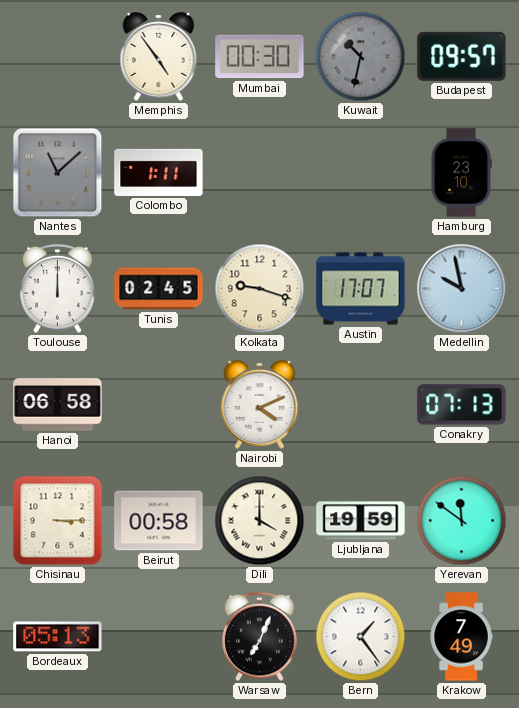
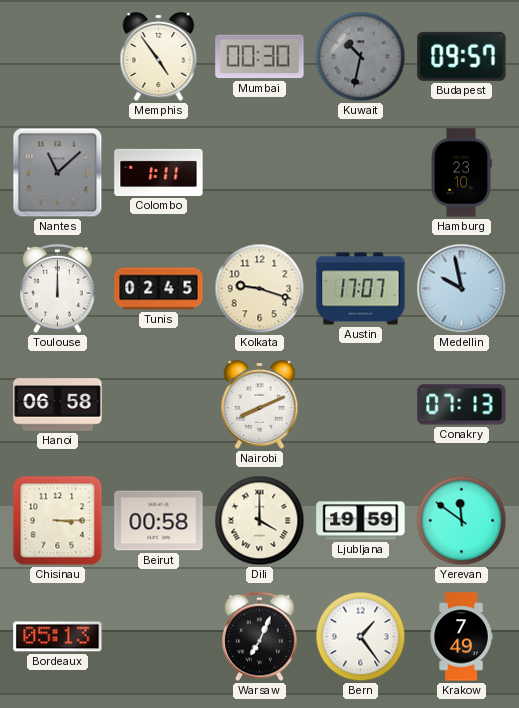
Nairobi: 4:11 -> 8:11
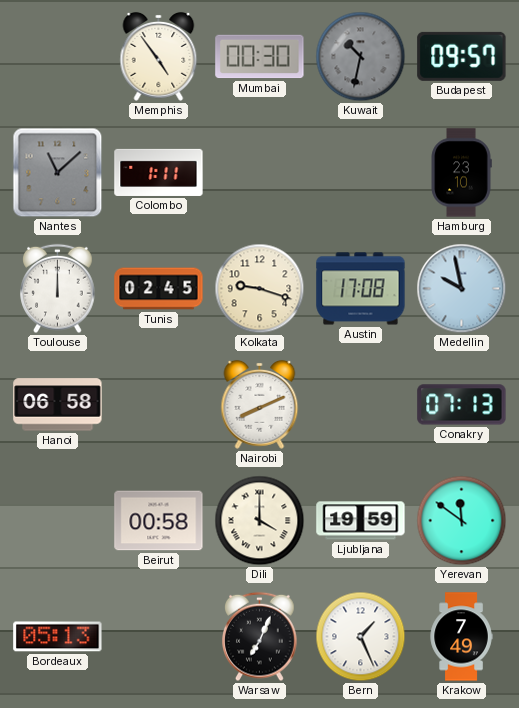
Austin: 17:07 -> 17:08
Chisinau: 3:15 -> none
Bern: 1:24 -> 1:26
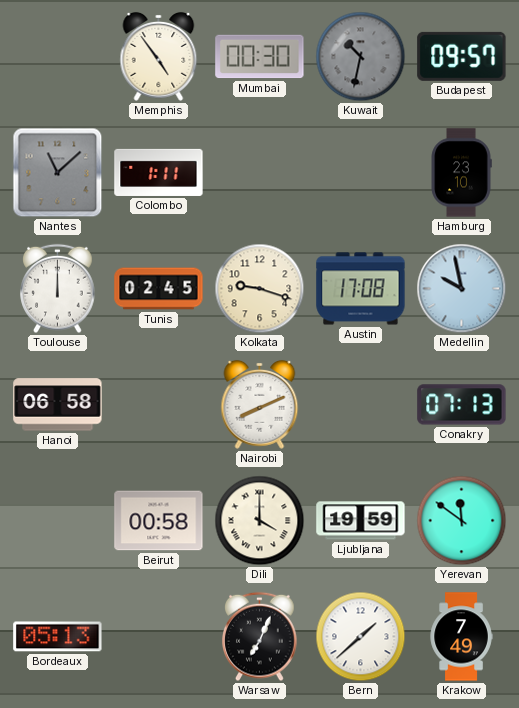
Bern: 1:26 -> 1:38
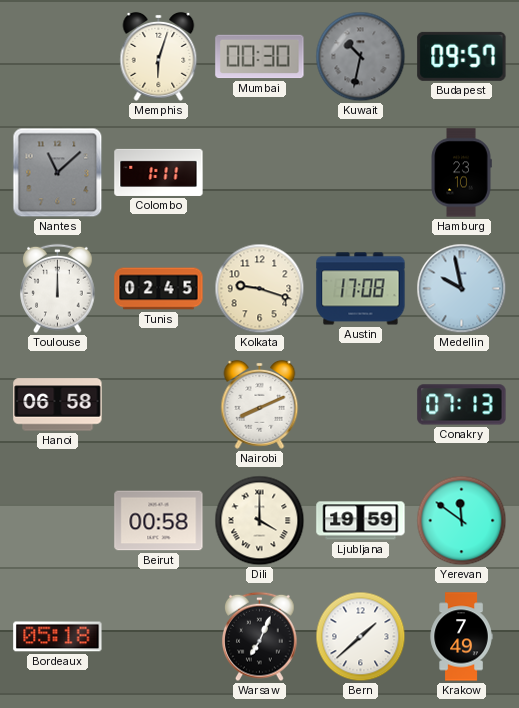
Memphis: 4:54 -> 6:03
Bordeaux: 05:13 -> 05:18
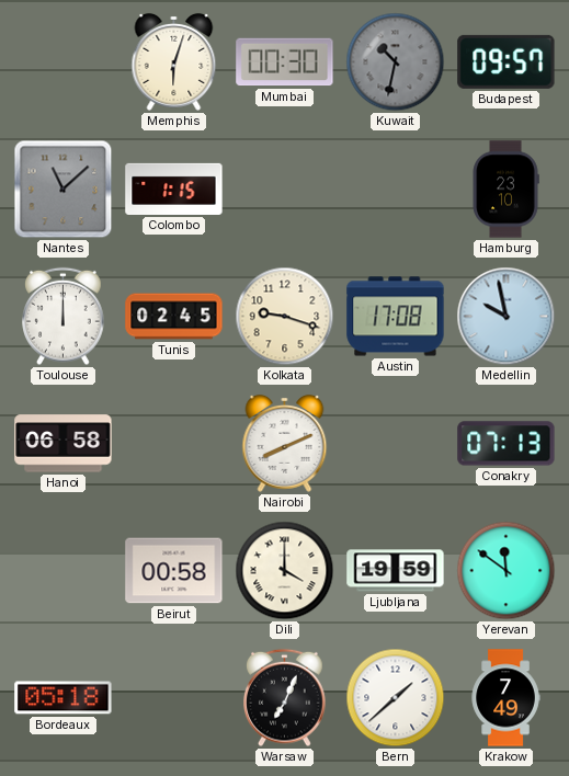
Colombo: 1:11 -> 1:15
